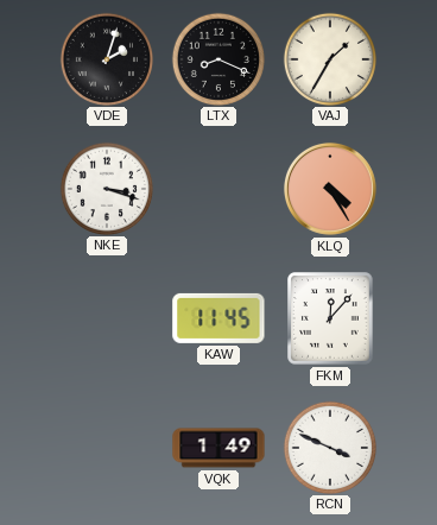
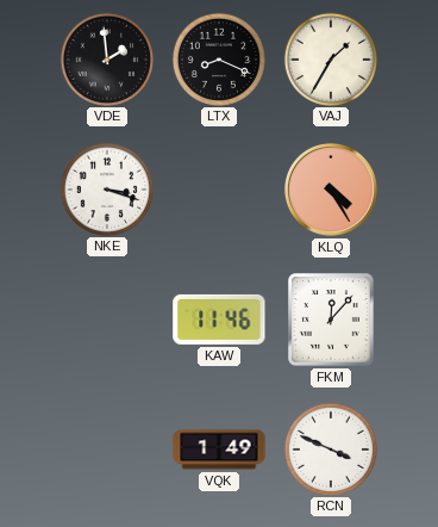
VDE: 2:03 -> 1:59
KAW: 11:45 -> 11:46
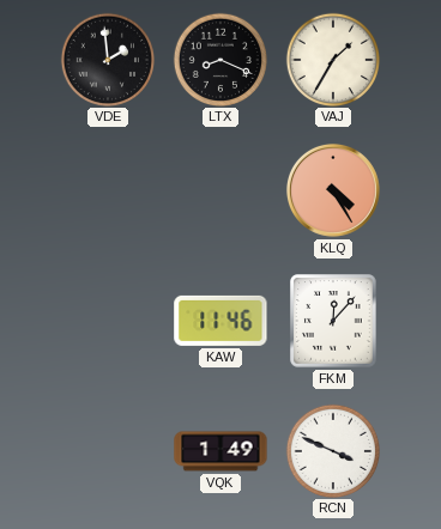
NKE: 3:18 -> none
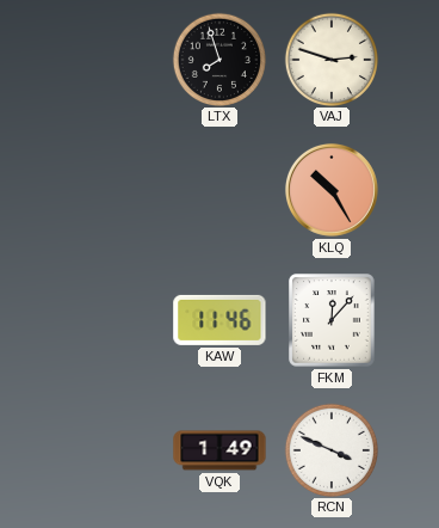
VDE: 1:59 -> none
LTX: 8:19 -> 7:57
VAJ: 1:35 -> 2:48
KLQ: 4:25 -> 10:25
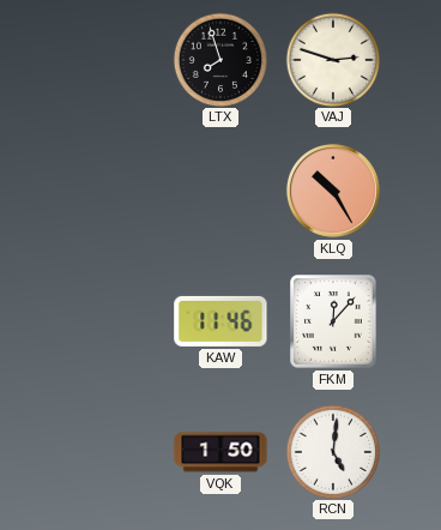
VQK: 1:49 -> 1:50
RCN: 3:49 -> 5:01
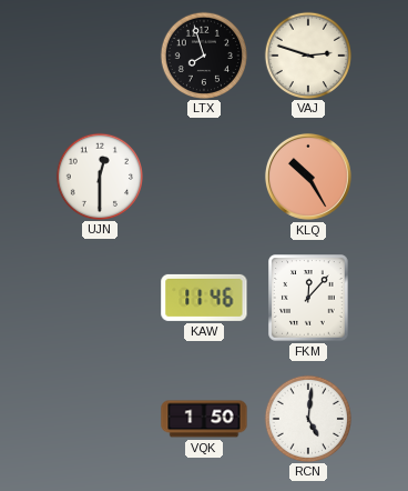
UJN: none -> 12:30
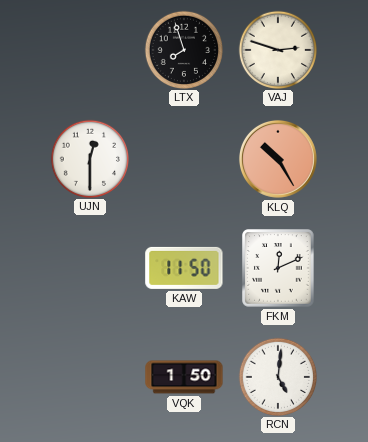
KAW: 11:46 -> 11:50
FKM: 12:07 -> 12:11
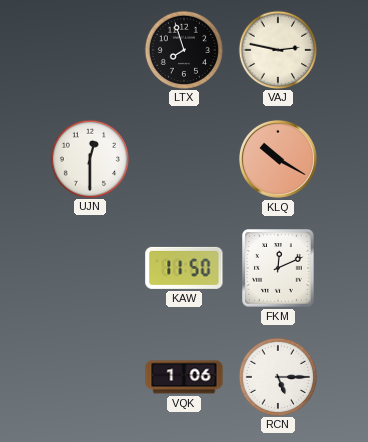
VAJ: 2:48 -> 2:47
KLQ: 10:25 -> 10:20
VQK: 1:50 -> 1:06
RCN: 5:01 -> 5:15
